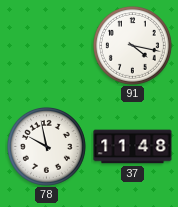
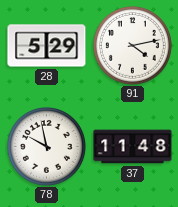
28: none -> 5:29
91: 4:17 -> 4:13
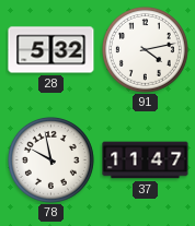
28: 5:29 -> 5:32
37: 11:48 -> 11:47
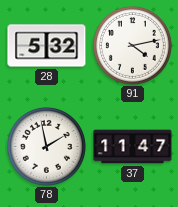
78: 9:58 -> 1:58
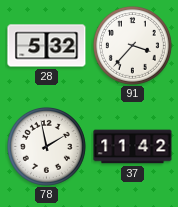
91: 4:13 -> 3:37
37: 11:47 -> 11:42
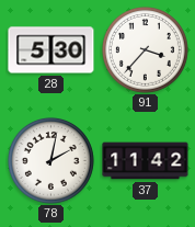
28: 5:32 -> 5:30
78: 1:58 -> 2:02
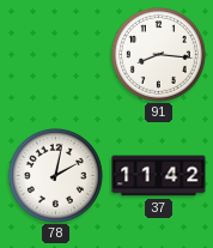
28: 5:30 -> none
91: 3:37 -> 8:16
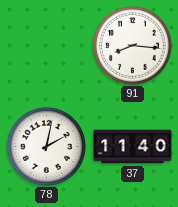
37: 11:42 -> 11:40
